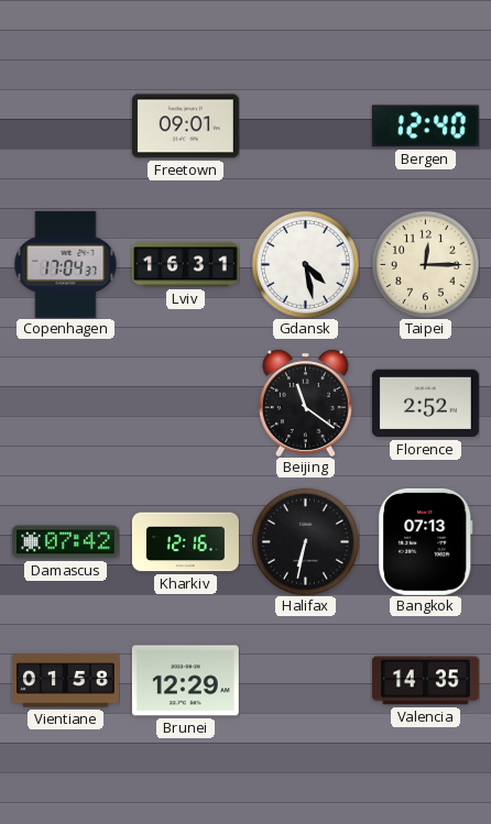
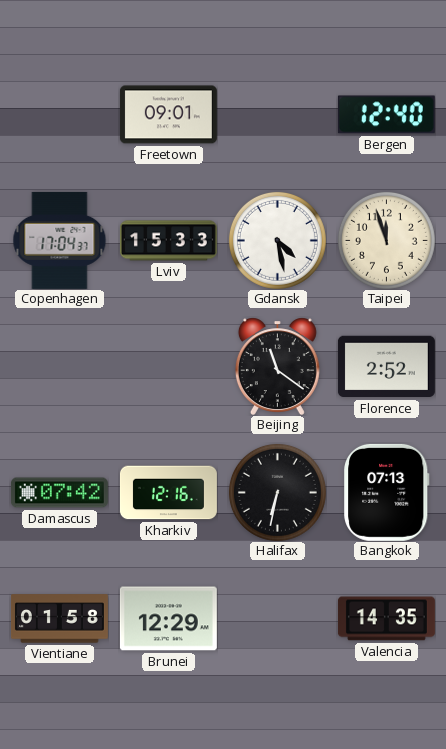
Lviv: 16:31 -> 15:33
Taipei: 12:15 -> 11:57
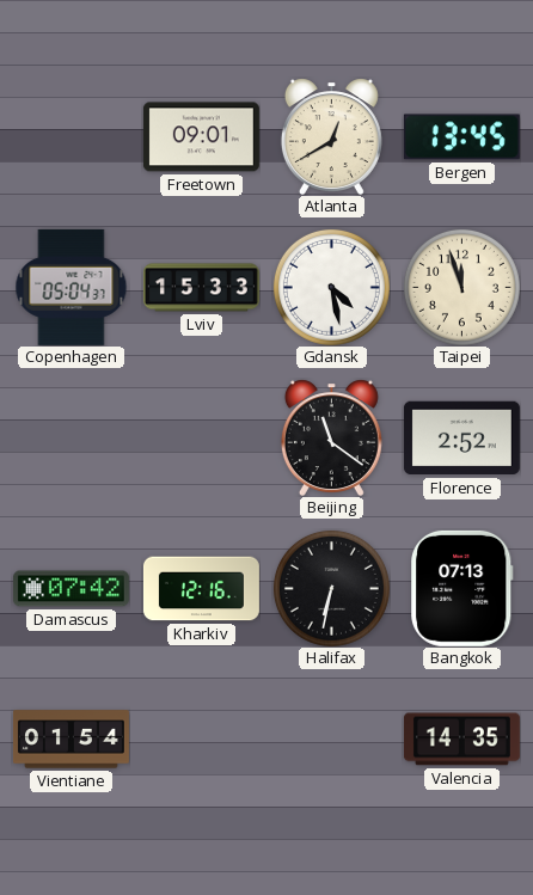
Atlanta: none -> 12:40
Bergen: 12:40 -> 13:45
Copenhagen: 17:04 -> 05:04
Vientiane: 01:58 -> 01:54
Brunei: 12:29 -> none
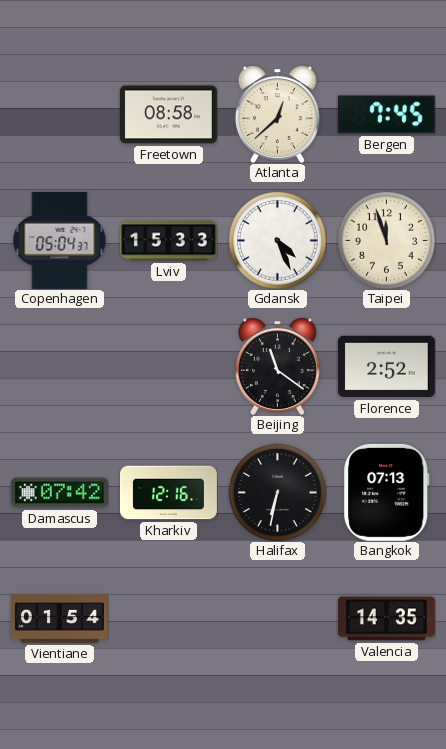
Freetown: 09:01 -> 08:58
Atlanta: 12:40 -> 12:38
Bergen: 13:45 -> 7:45
Gdansk: 4:28 -> 4:26
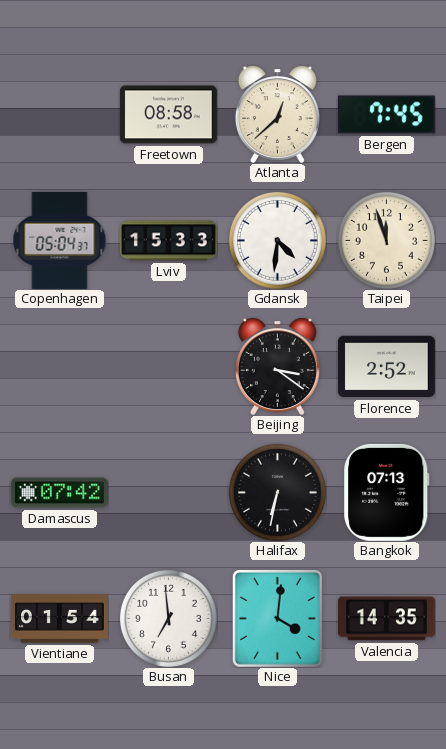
Gdansk: 4:26 -> 4:31
Beijing: 11:21 -> 3:21
Kharkiv: 12:16 -> none
Busan: none -> 6:59
Nice: none -> 4:01
